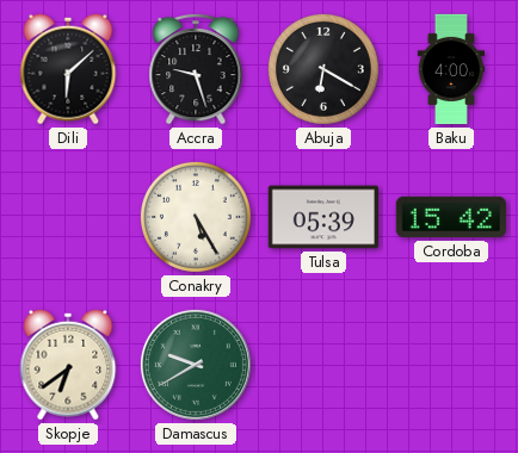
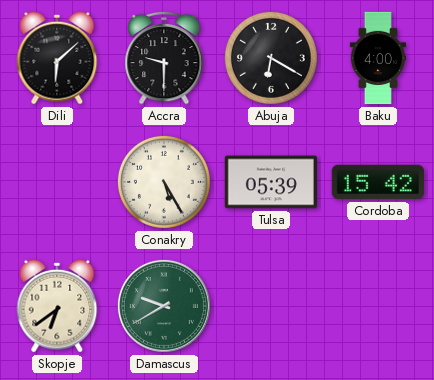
Accra: 9:27 -> 9:30
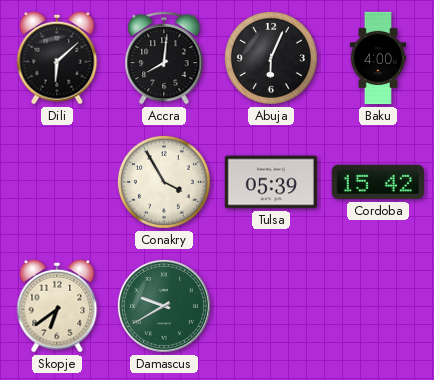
Accra: 9:30 -> 8:01
Abuja: 6:20 -> 6:04
Conakry: 5:25 -> 3:55
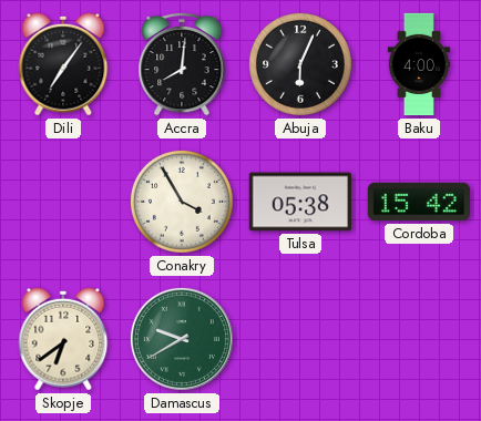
Dili: 6:08 -> 7:06
Tulsa: 05:39 -> 05:38
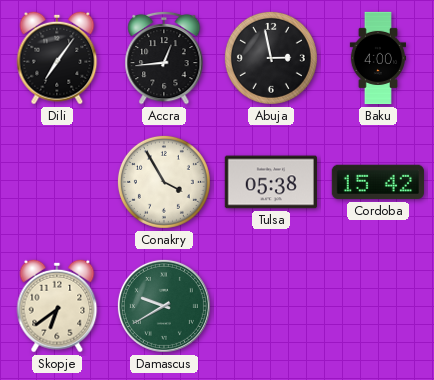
Accra: 8:01 -> 12:44
Abuja: 6:04 -> 2:58
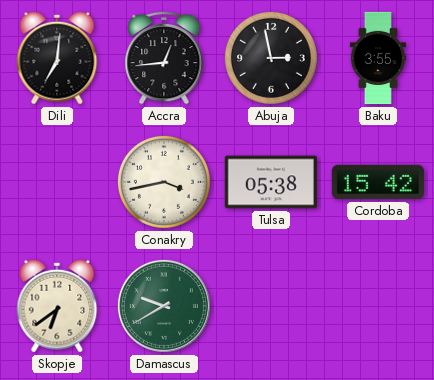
Dili: 7:06 -> 7:01
Baku: 4:00 -> 3:55
Conakry: 3:55 -> 3:43
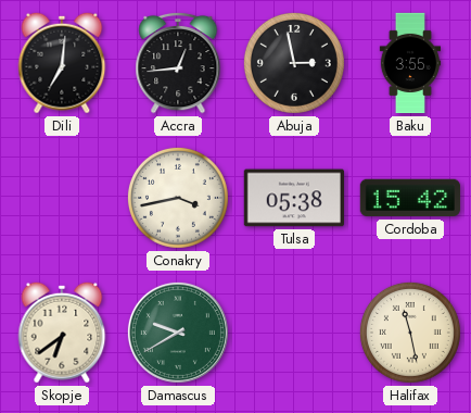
Halifax: none -> 11:28
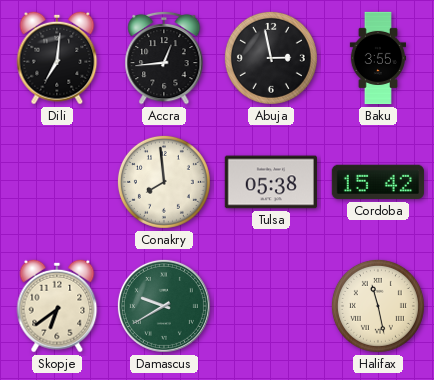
Conakry: 3:43 -> 7:59
